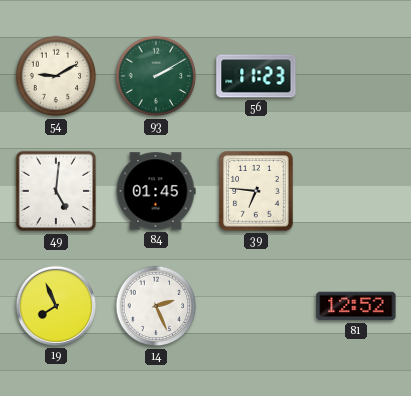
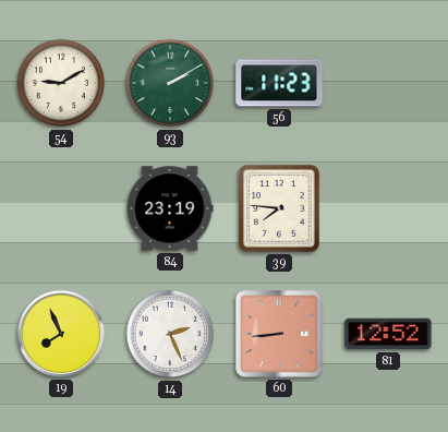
49: 5:01 -> none
84: 01:45 -> 23:19
39: 6:46 -> 7:46
60: none -> 8:44
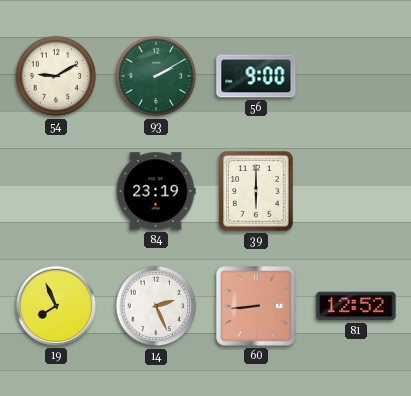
56: 11:23 -> 9:00
39: 7:46 -> 6:00
